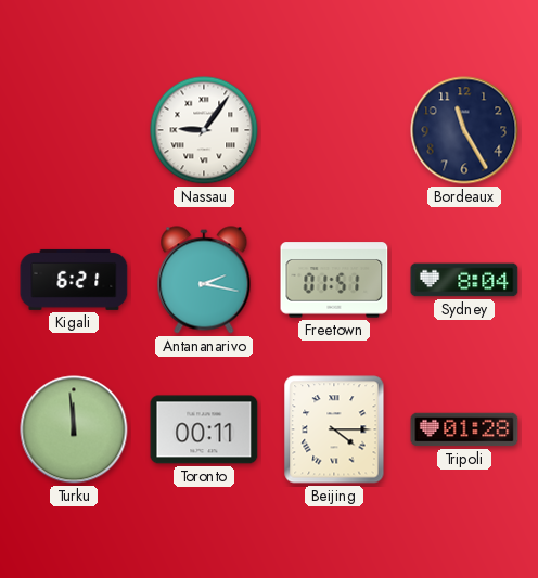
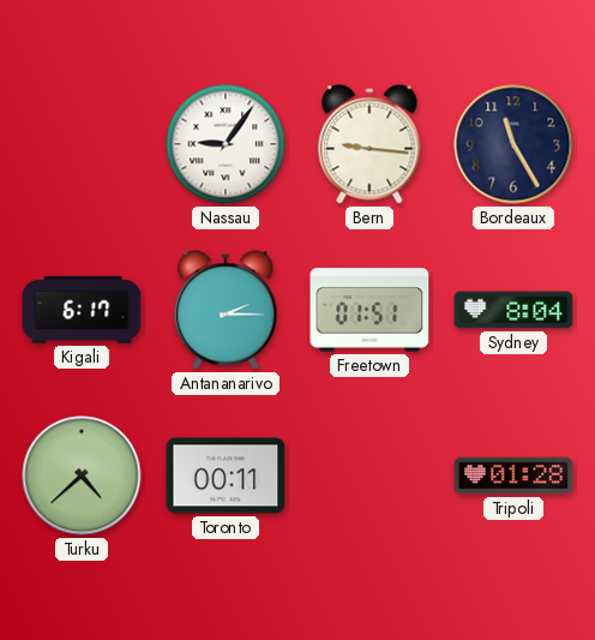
Bern: none -> 9:16
Kigali: 6:21 -> 6:17
Antananarivo: 2:17 -> 2:15
Turku: 11:59 -> 4:38
Beijing: 4:15 -> none
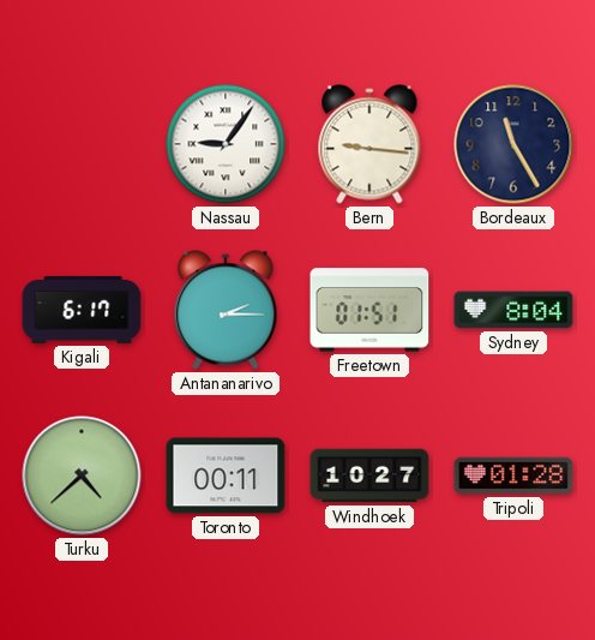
Windhoek: none -> 10:27
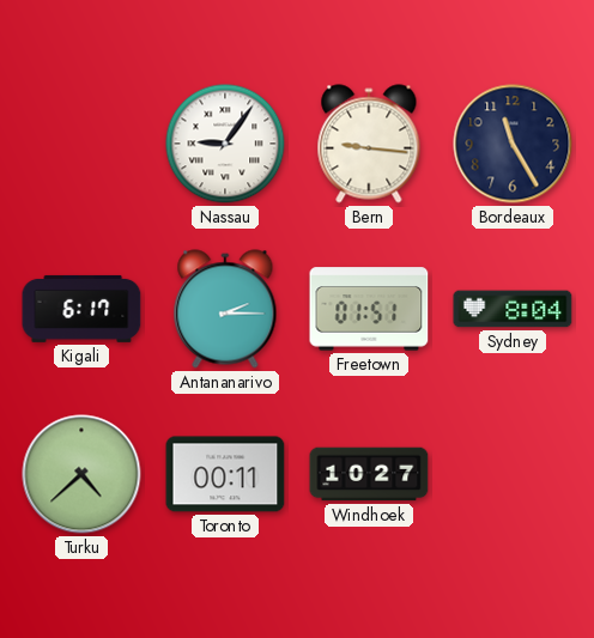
Tripoli: 01:28 -> none
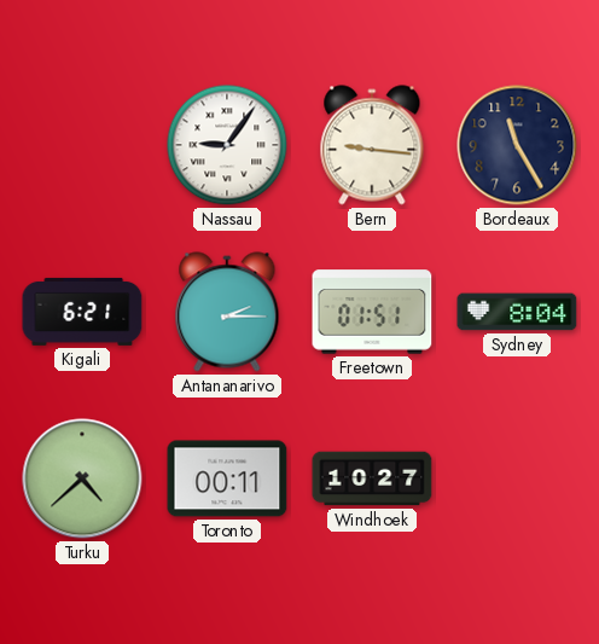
Kigali: 6:17 -> 6:21
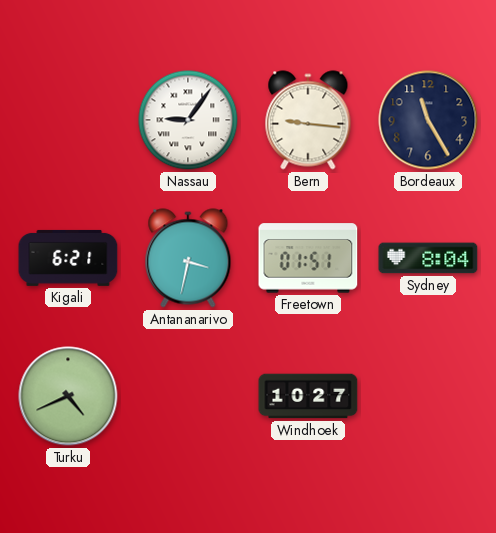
Antananarivo: 2:15 -> 3:32
Turku: 4:38 -> 4:41
Toronto: 00:11 -> none
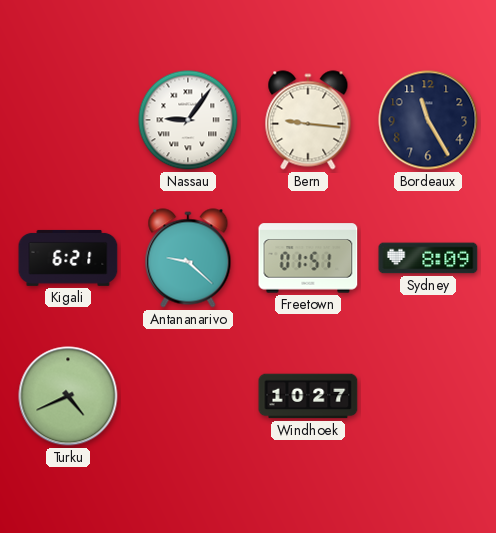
Antananarivo: 3:32 -> 9:22
Sydney: 8:04 -> 8:09
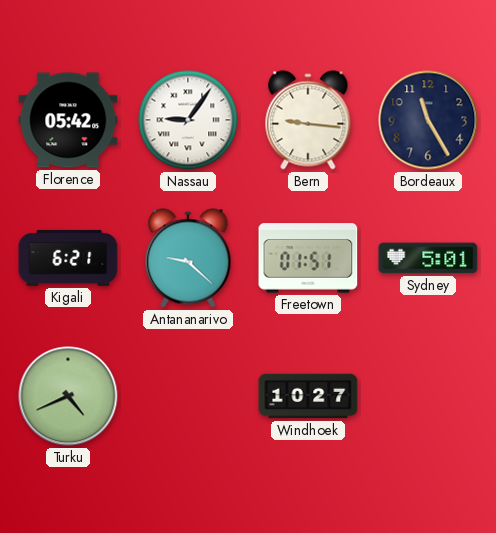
Florence: none -> 05:42
Sydney: 8:09 -> 5:01
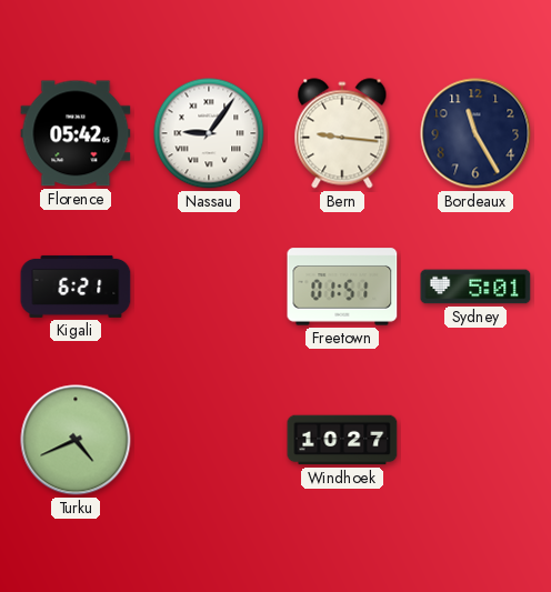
Antananarivo: 9:22 -> none
